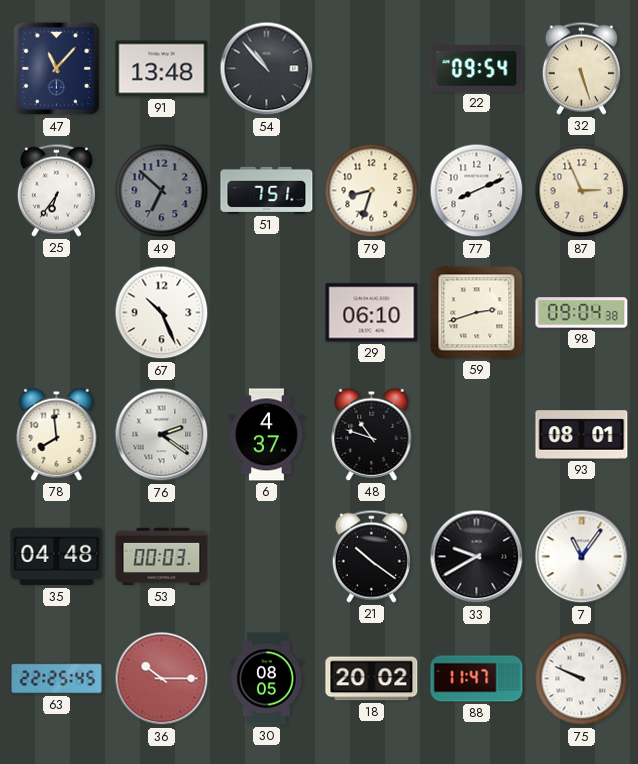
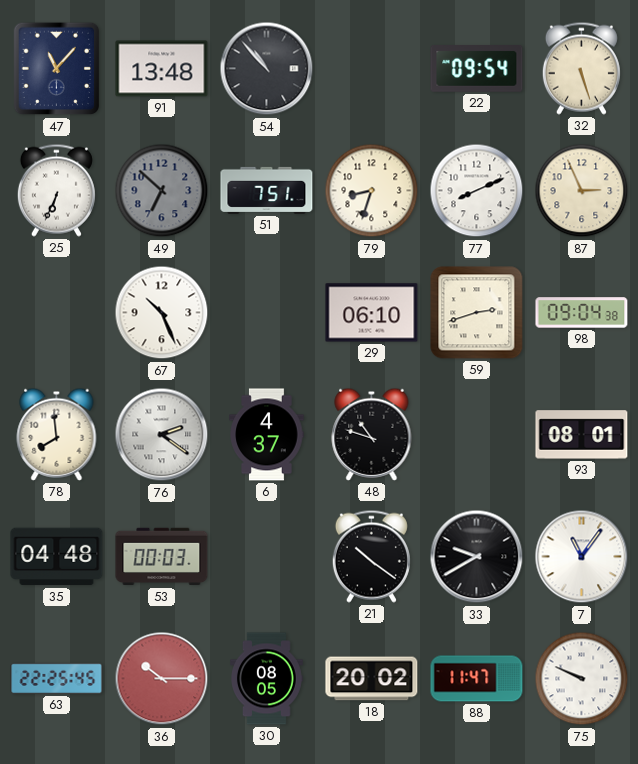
25: 6:36 -> 6:34
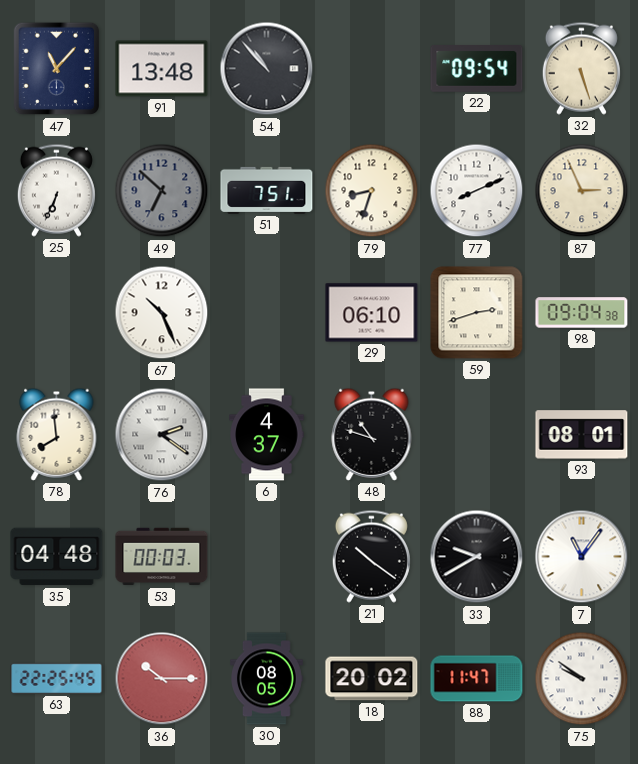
75: 9:49 -> 9:51
